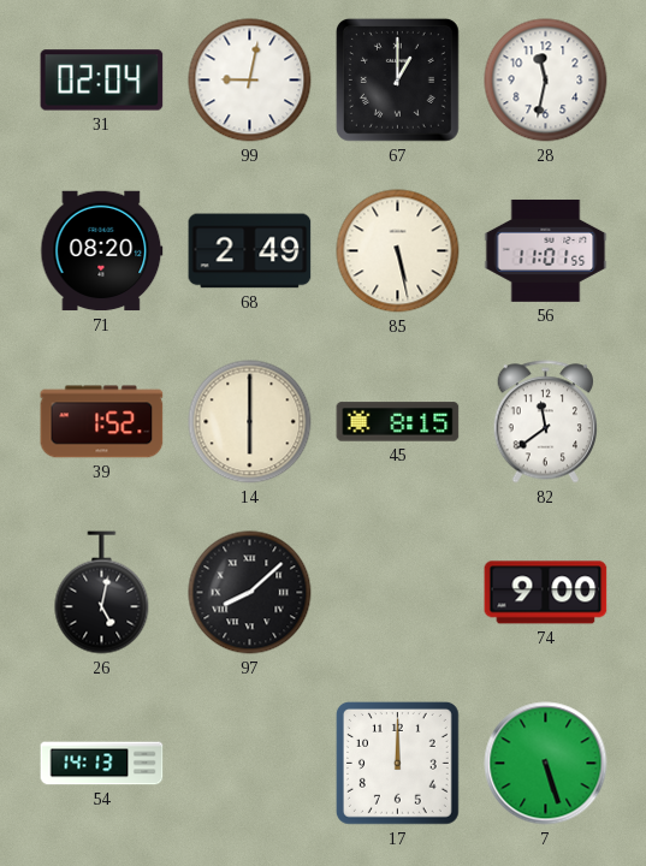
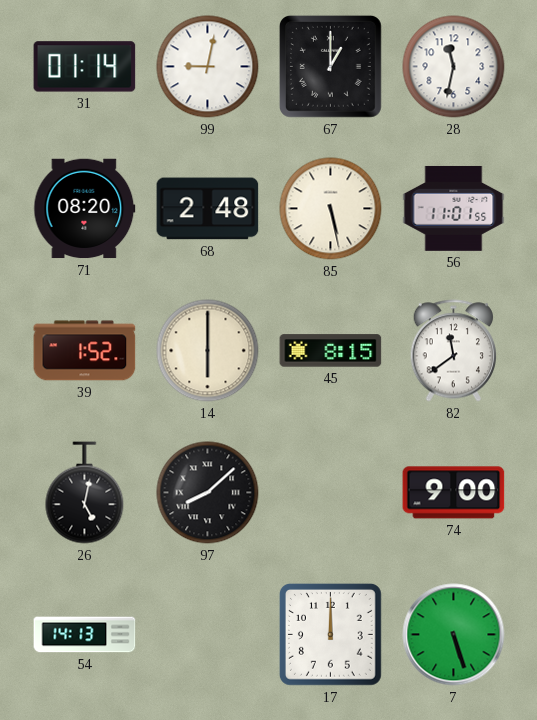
31: 02:04 -> 01:14
68: 2:49 -> 2:48
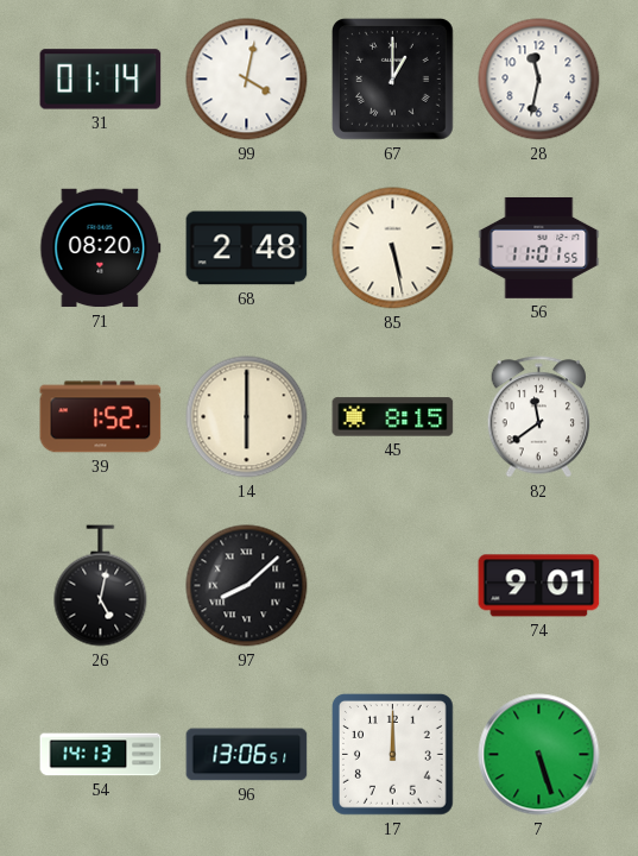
99: 9:02 -> 4:02
74: 9:00 -> 9:01
96: none -> 13:06
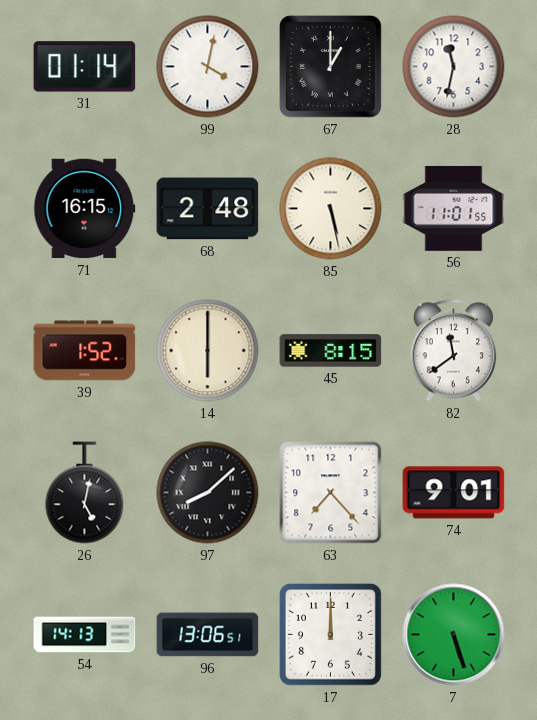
71: 08:20 -> 16:15
63: none -> 7:23
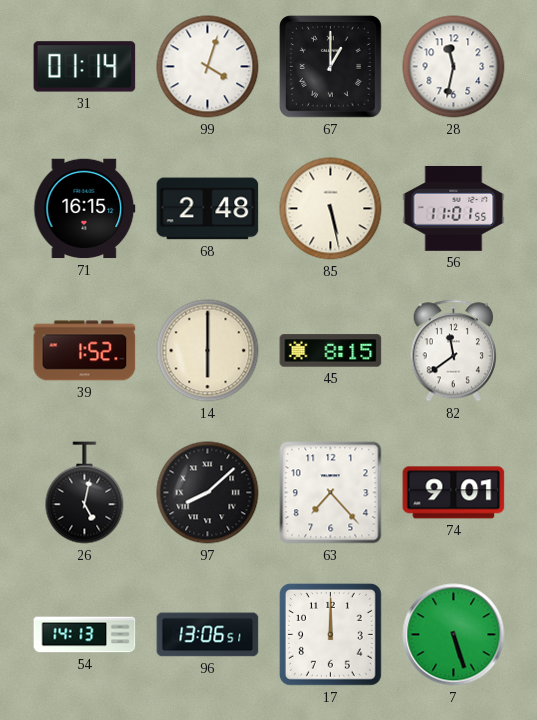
99: 4:02 -> 4:03
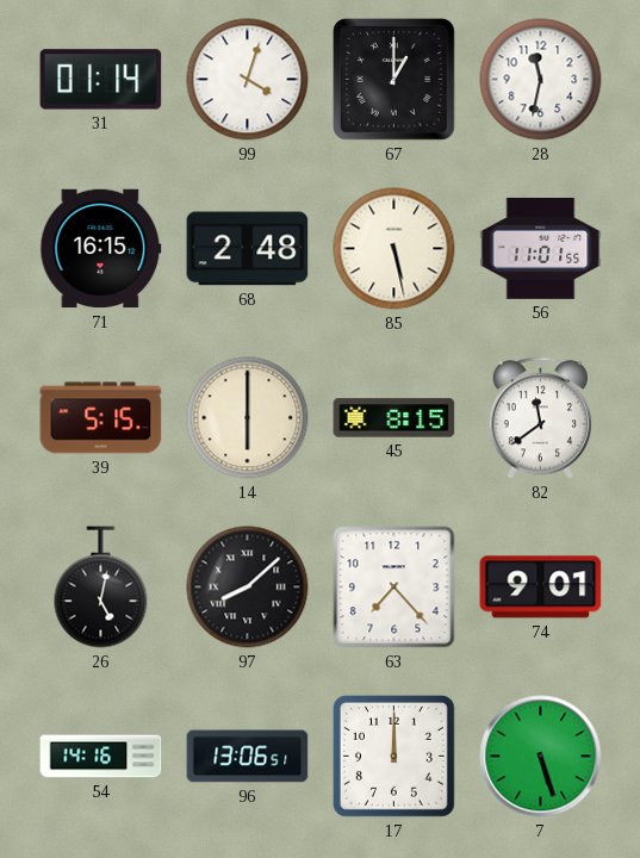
39: 1:52 -> 5:15
54: 14:13 -> 14:16
